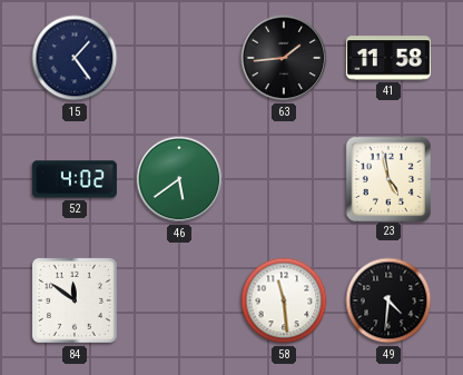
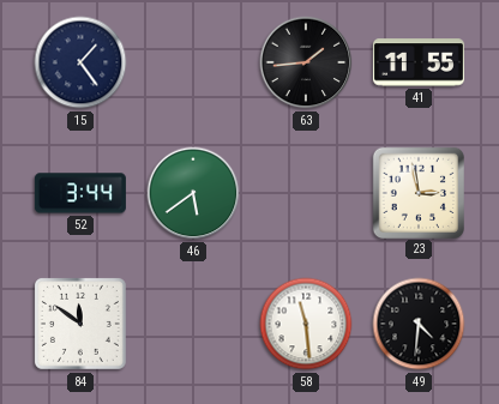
41: 11:58 -> 11:55
52: 4:02 -> 3:44
23: 4:58 -> 2:58
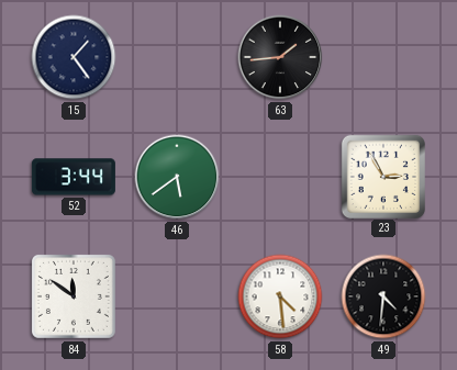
41: 11:55 -> none
23: 2:58 -> 2:55
58: 11:29 -> 4:29
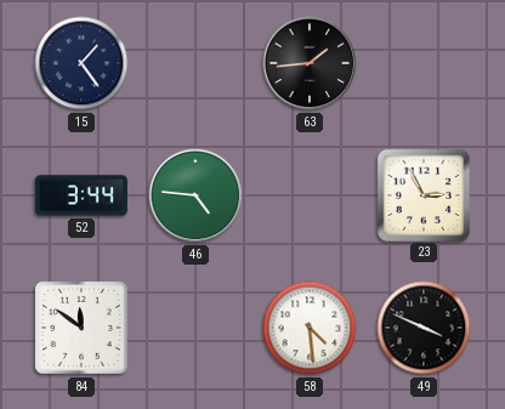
46: 5:39 -> 4:46
49: 4:31 -> 3:49
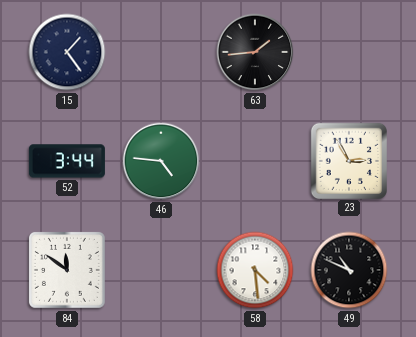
49: 3:49 -> 10:49
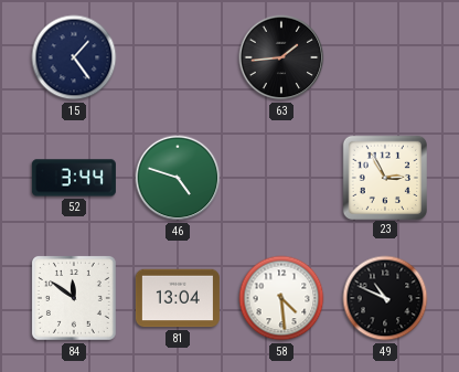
46: 4:46 -> 4:48
81: none -> 13:04
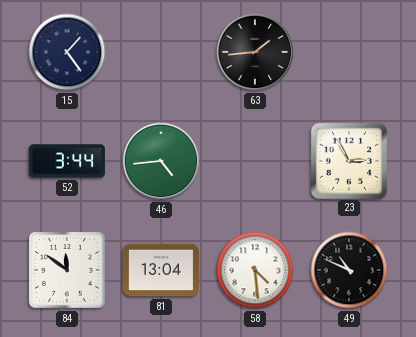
46: 4:48 -> 4:44
